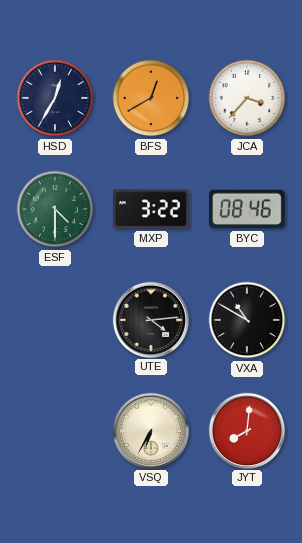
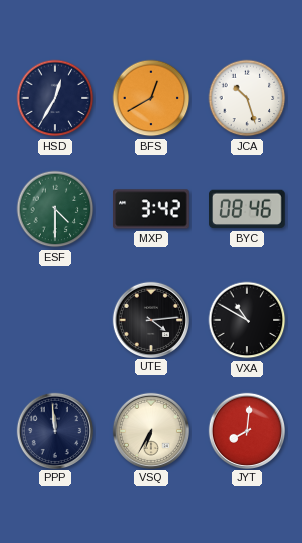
JCA: 3:37 -> 10:27
MXP: 3:22 -> 3:42
PPP: none -> 11:59
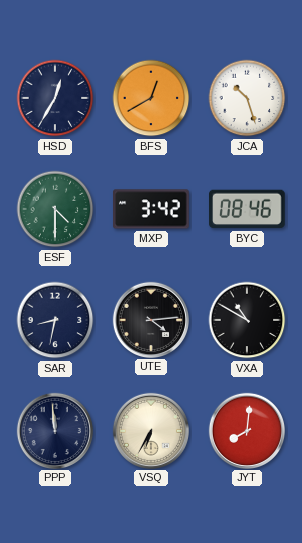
SAR: none -> 8:32
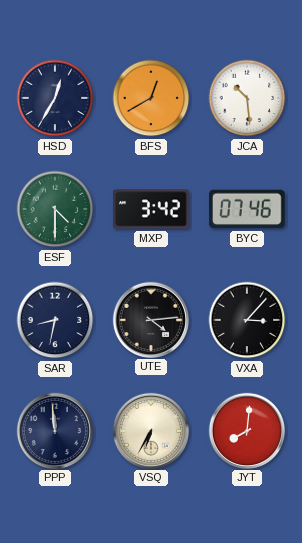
JCA: 10:27 -> 10:29
BYC: 08:46 -> 07:46
VXA: 10:50 -> 3:07
